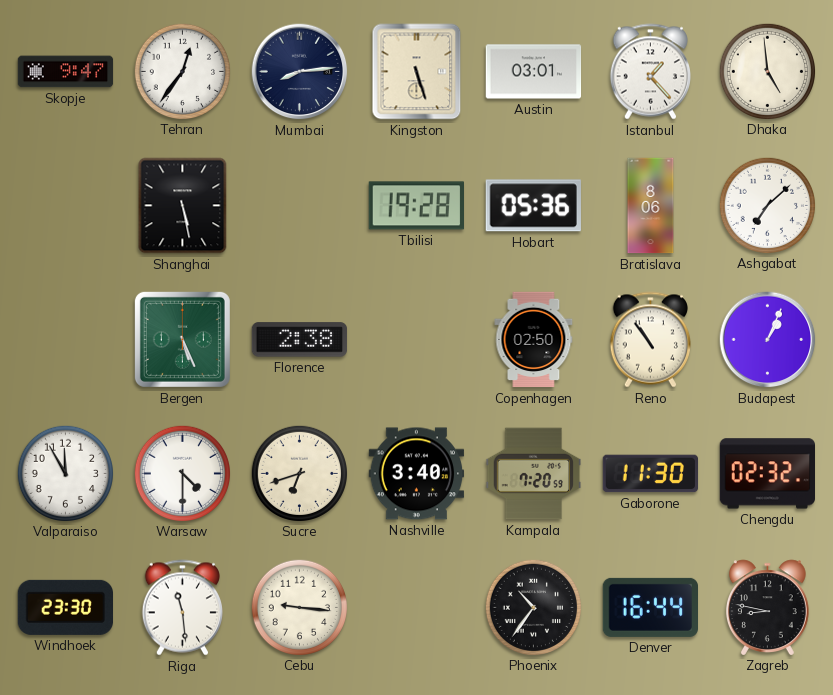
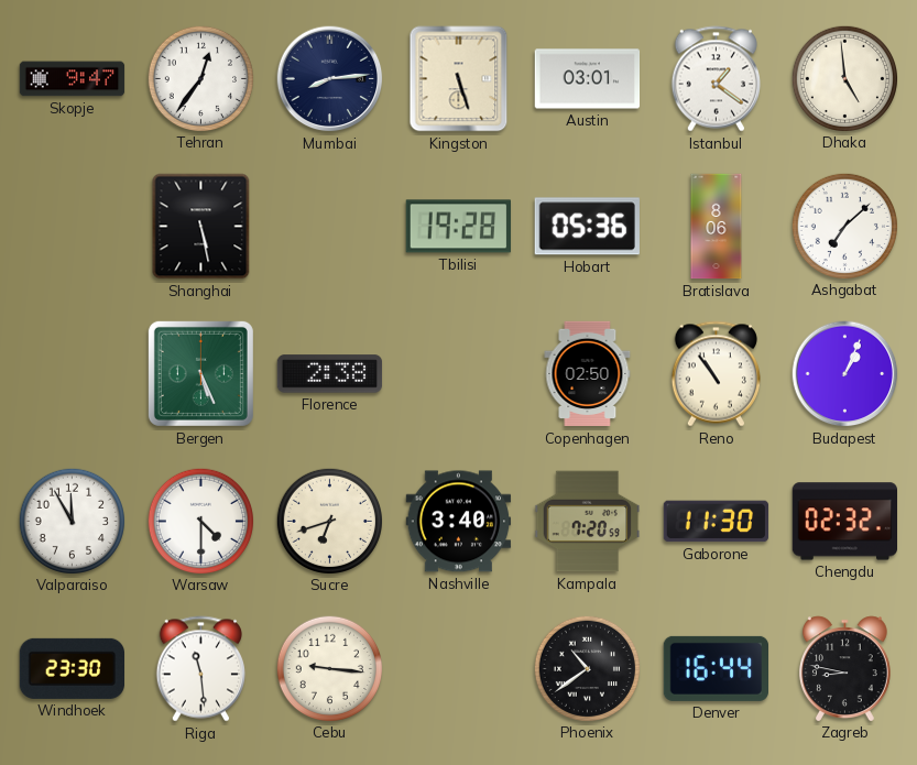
Istanbul: 1:23 -> 1:21
Phoenix: 10:36 -> 10:39
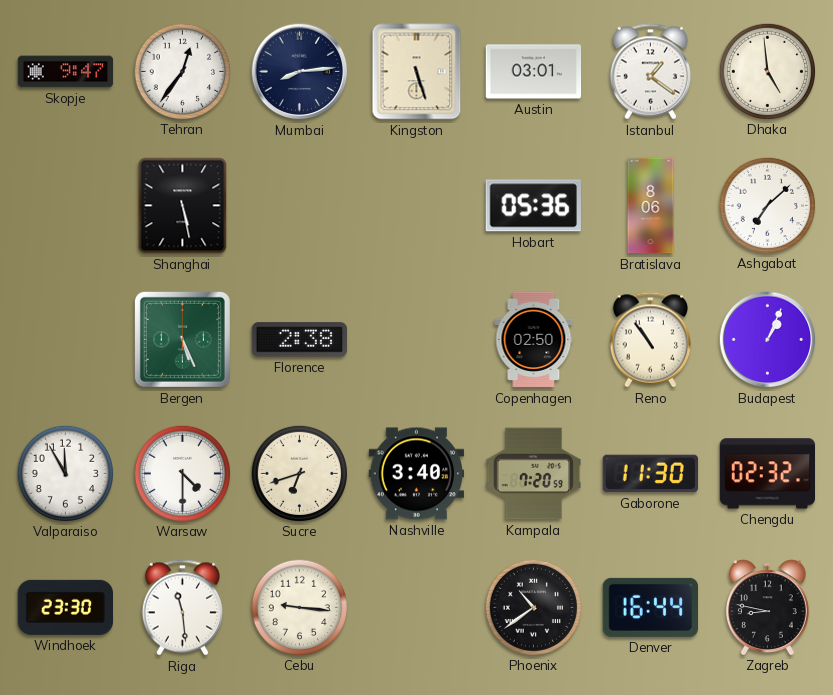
Tbilisi: 19:28 -> none
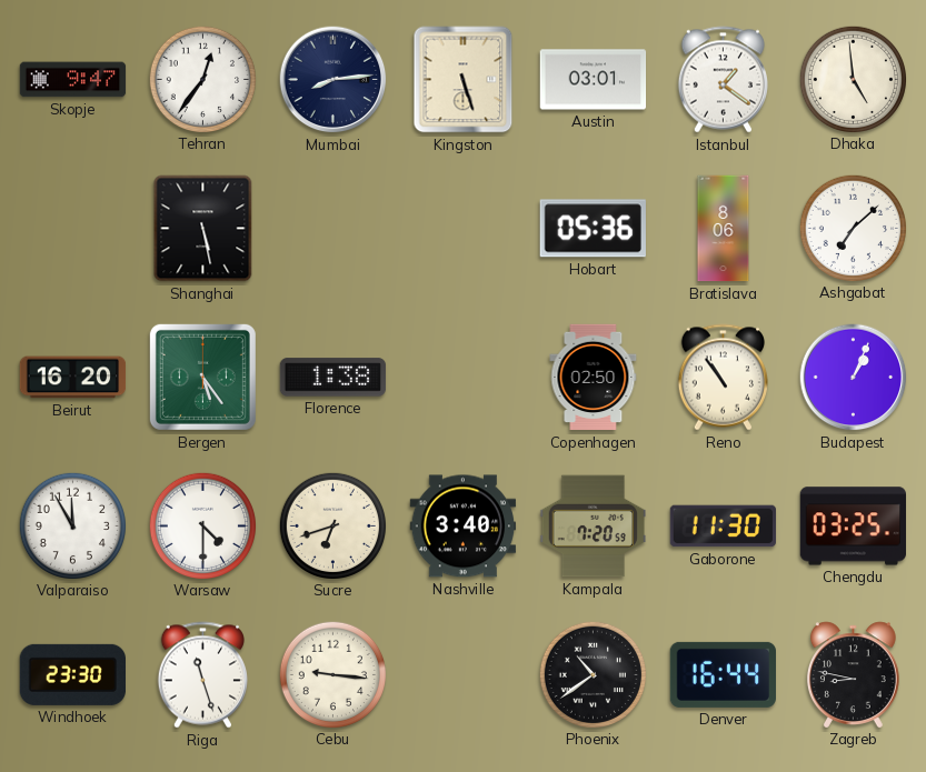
Beirut: none -> 16:20
Bergen: 5:26 -> 5:24
Florence: 2:38 -> 1:38
Chengdu: 02:32 -> 03:25
Riga: 11:29 -> 11:27
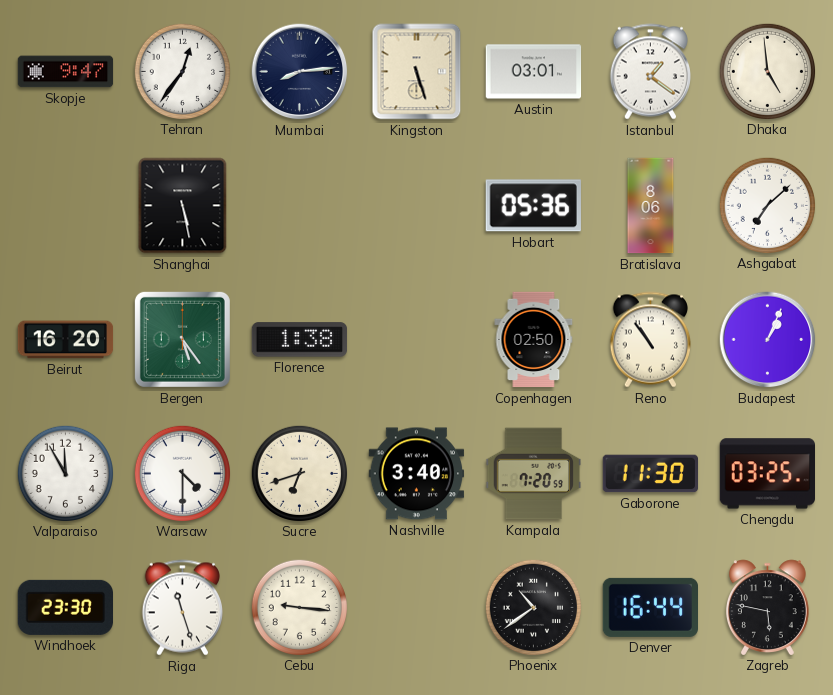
Zagreb: 8:47 -> 5:47
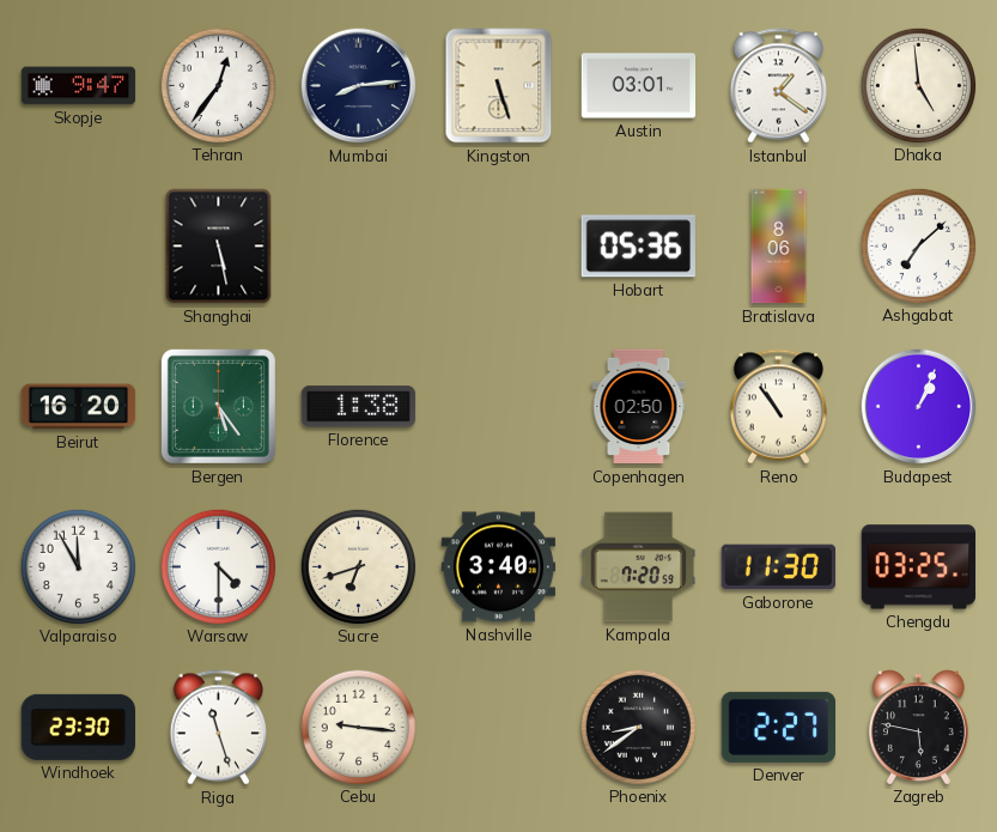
Phoenix: 10:39 -> 8:39
Denver: 16:44 -> 2:27
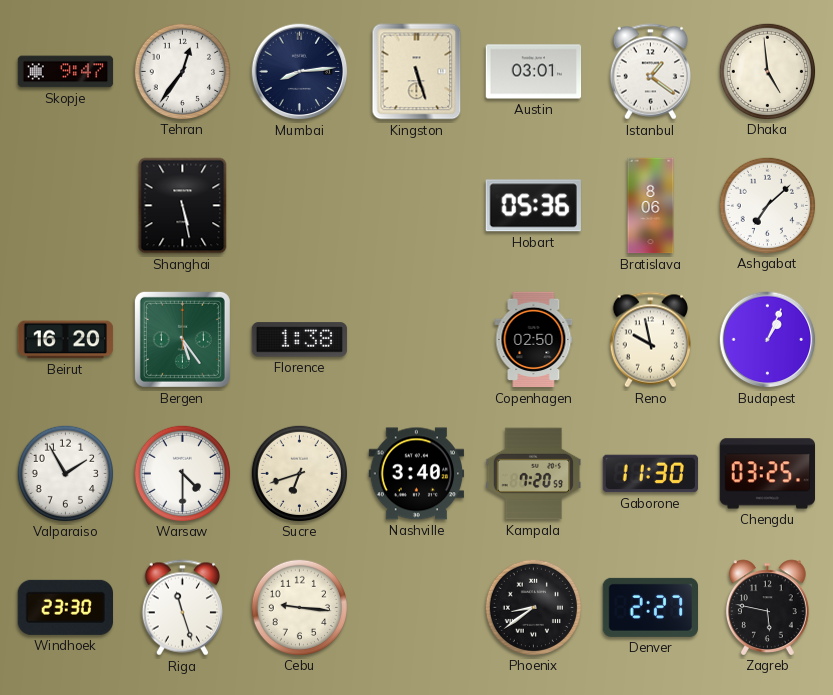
Reno: 10:54 -> 9:58
Valparaiso: 11:55 -> 1:55
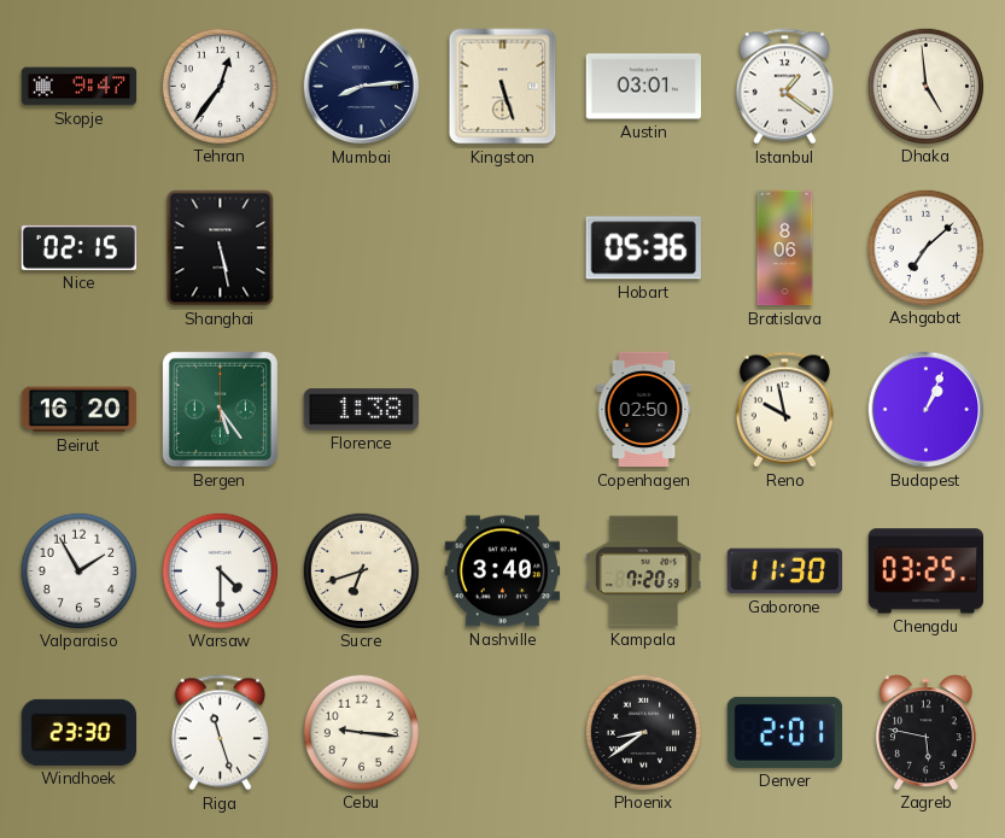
Nice: none -> 02:15
Denver: 2:27 -> 2:01
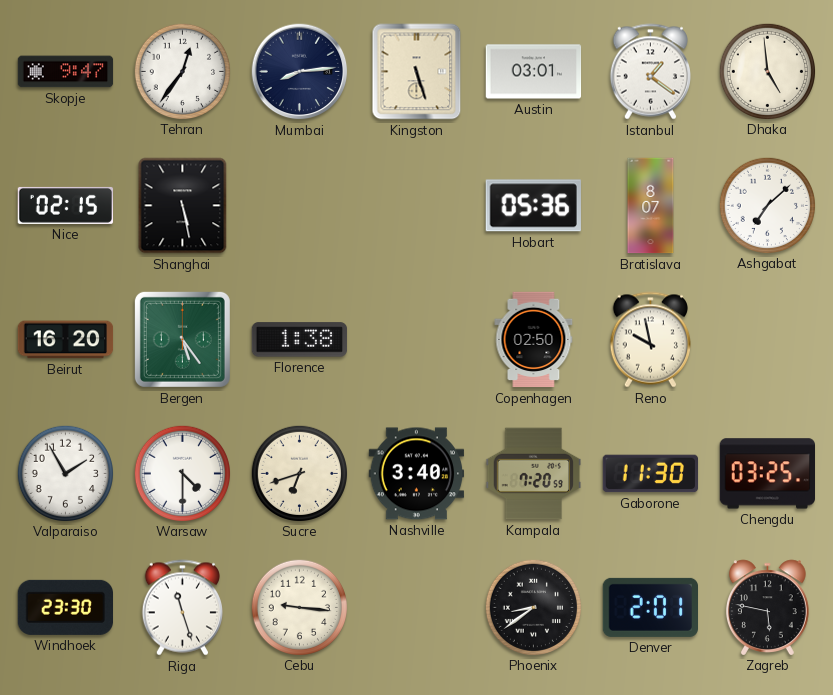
Bratislava: 8:06 -> 8:07
Budapest: 1:04 -> none
